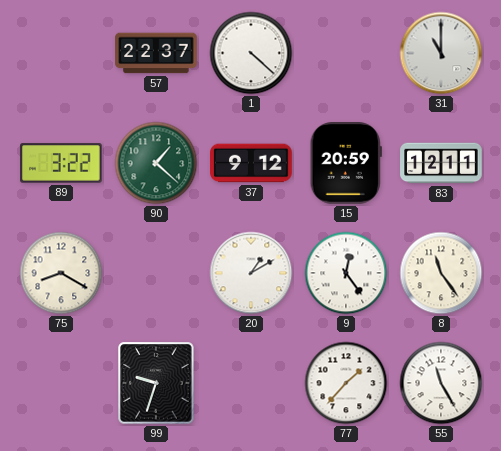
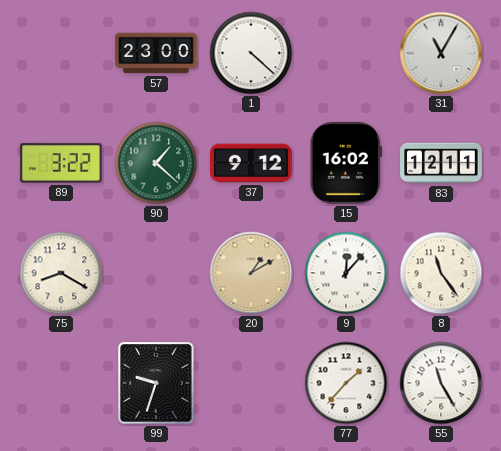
57: 22:37 -> 23:00
31: 11:00 -> 11:05
15: 20:59 -> 16:02
20 dial: white -> champagne
9: 12:24 -> 12:07
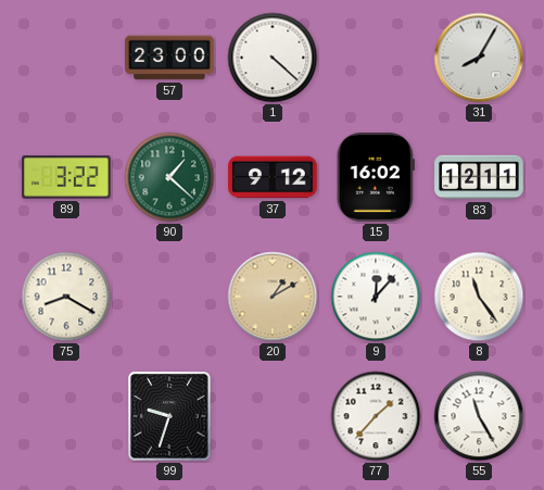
31: 11:05 -> 8:05
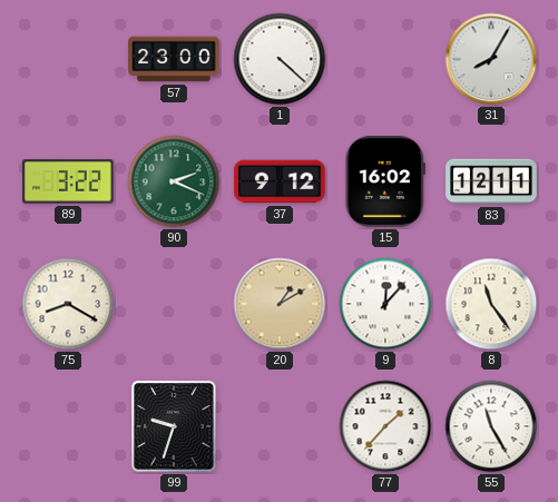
90: 1:22 -> 2:19
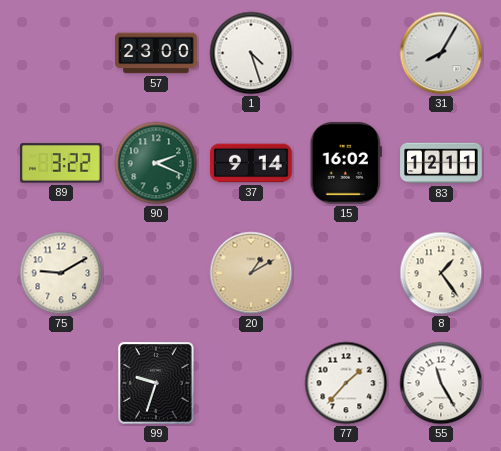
1: 4:22 -> 4:27
37: 9:12 -> 9:14
75: 8:20 -> 9:10
9: 12:07 -> none
8: 11:24 -> 1:24
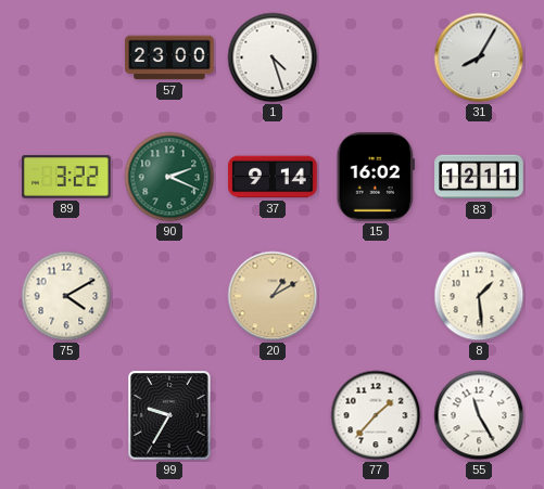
75: 9:10 -> 4:10
8: 1:24 -> 1:29
99: 9:33 -> 9:35
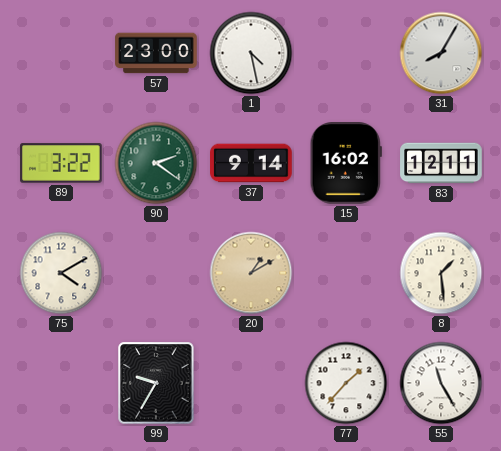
1: 4:27 -> 4:28
90: 2:19 -> 2:21
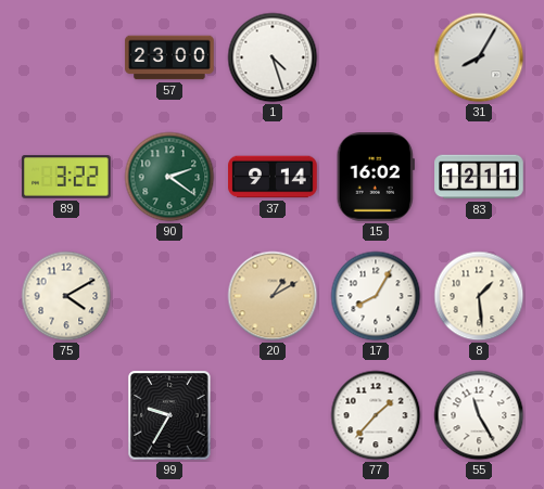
1: 4:28 -> 4:27
17: none -> 8:05
